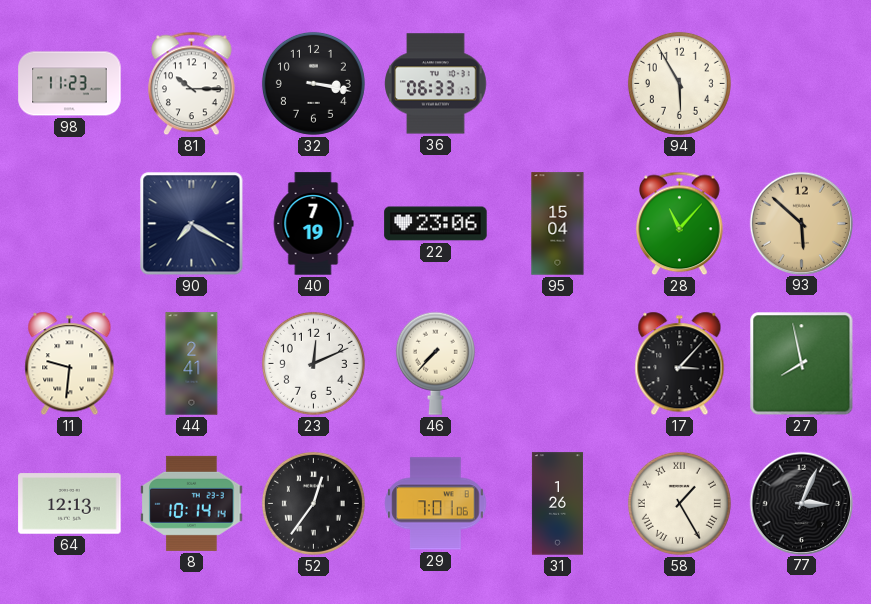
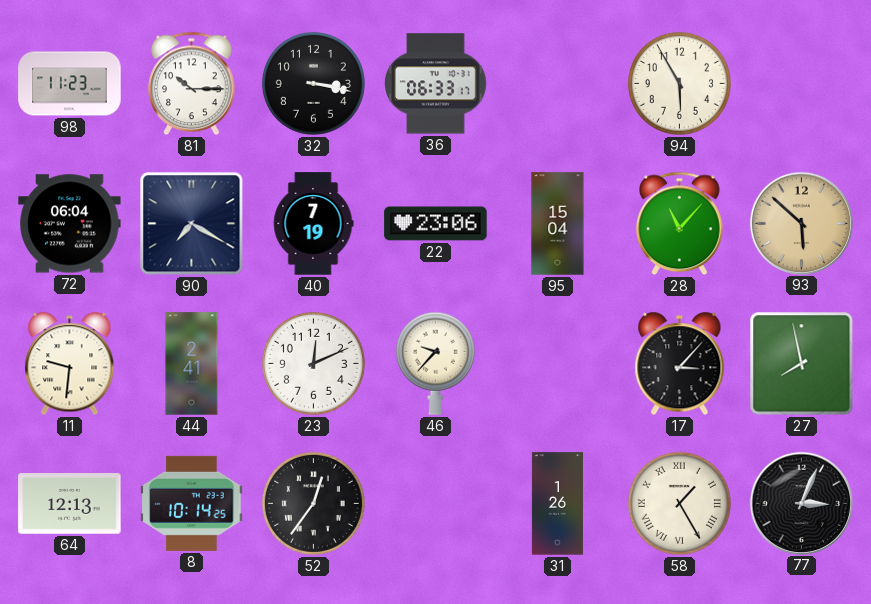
72: none -> 06:04
46: 7:37 -> 9:37
8: 10:14:14 -> 10:14:25
29: 7:01 -> none
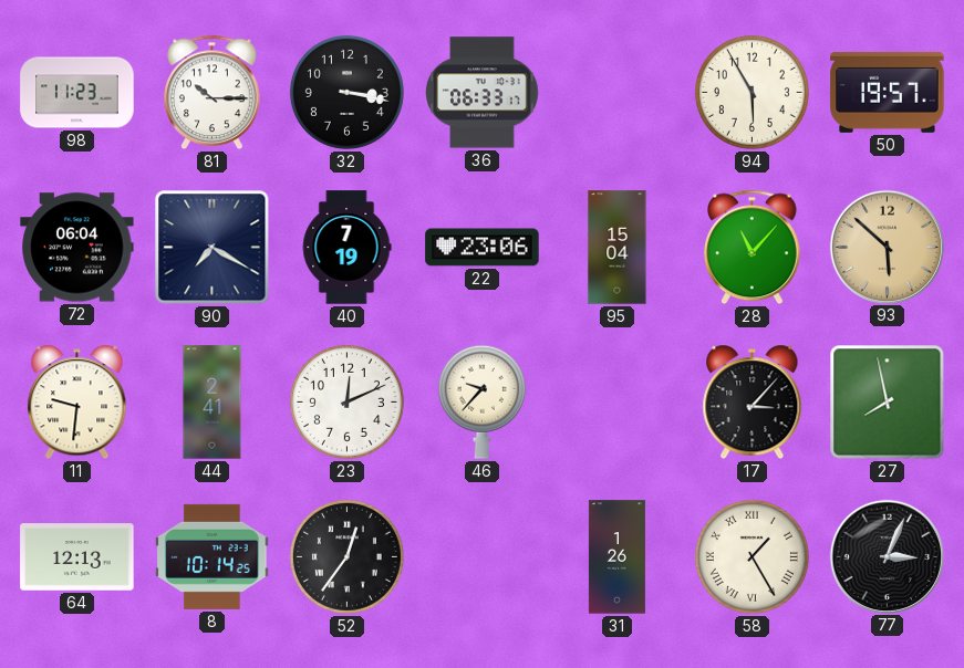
50: none -> 19:57
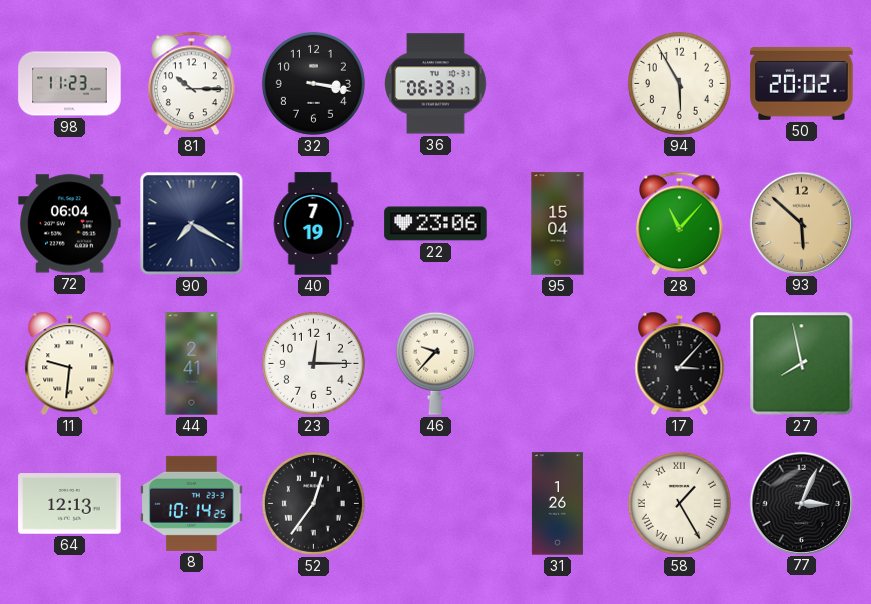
50: 19:57 -> 20:02
23: 12:11 -> 12:15
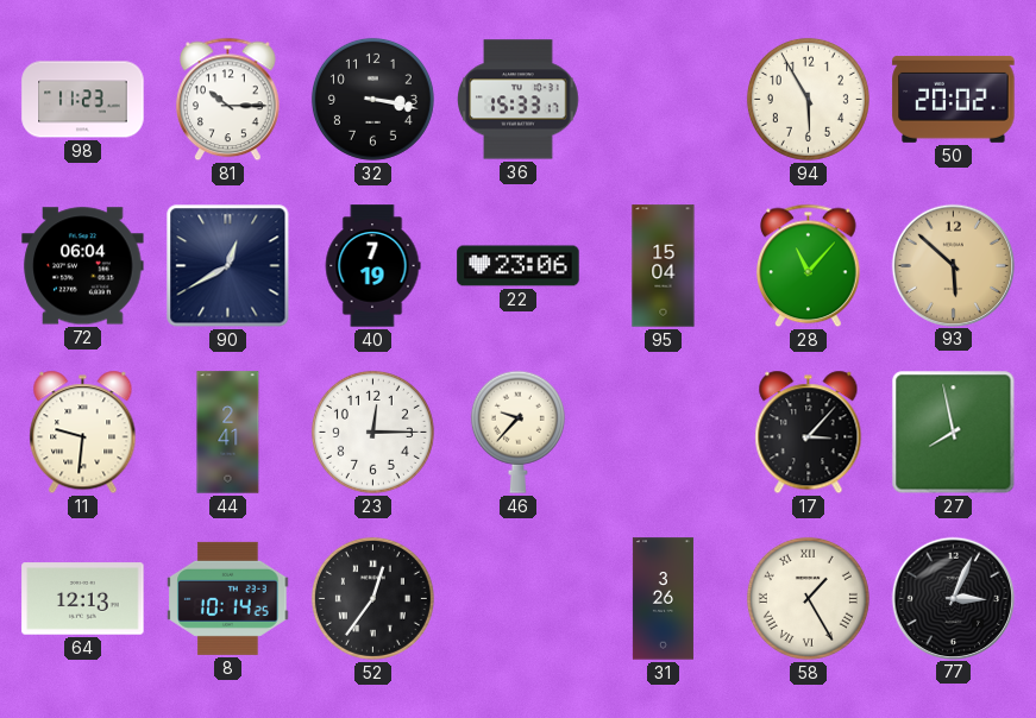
36: 06:33 -> 15:33
90: 7:20 -> 12:40
31: 1:26 -> 3:26
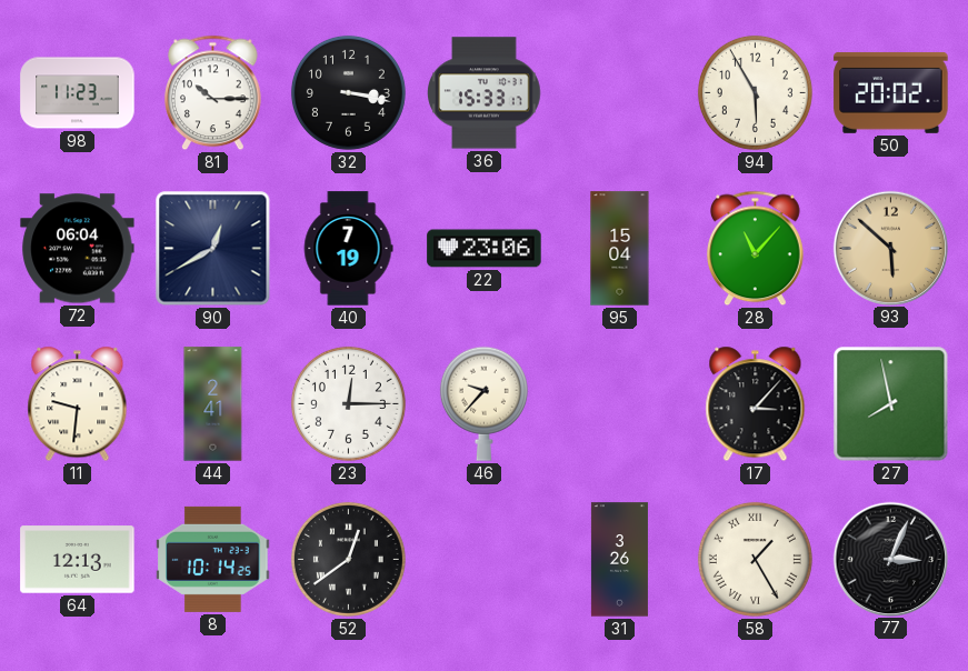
52: 12:36 -> 12:39
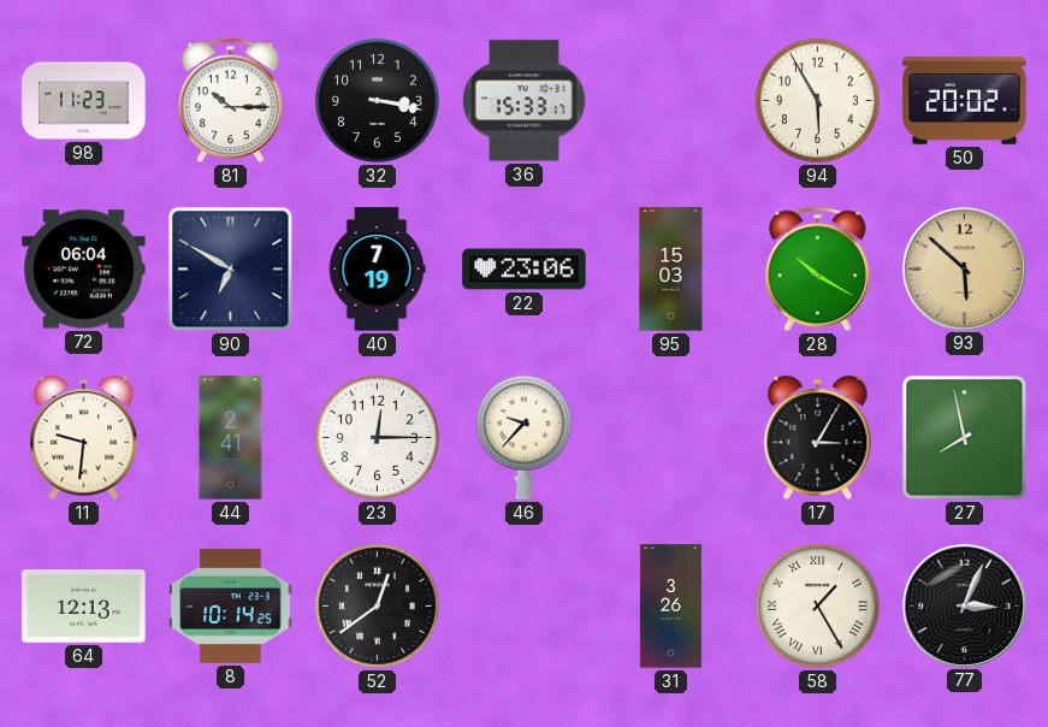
90: 12:40 -> 6:50
95: 15:04 -> 15:03
28: 11:07 -> 10:20
17: 3:07 -> 3:05
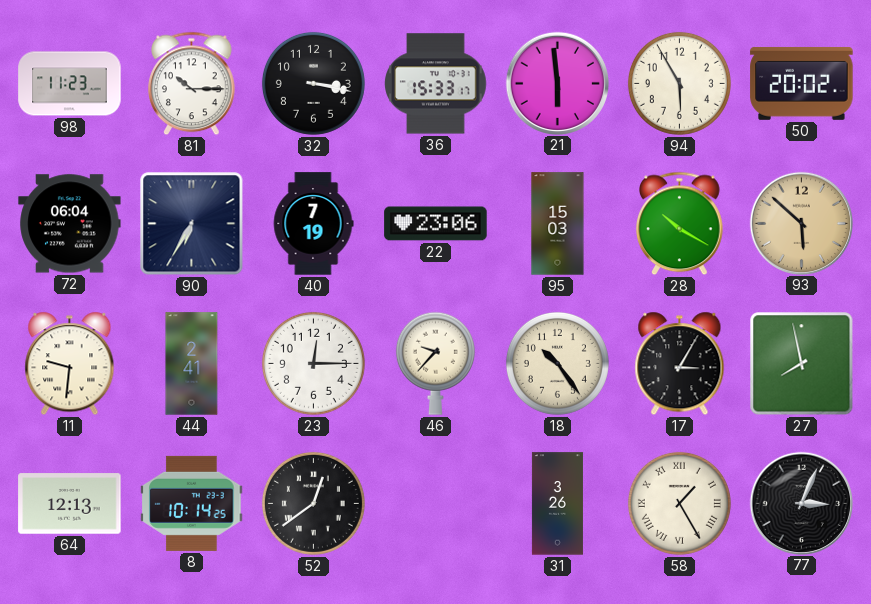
21: none -> 5:59
90: 6:50 -> 6:35
18: none -> 10:24
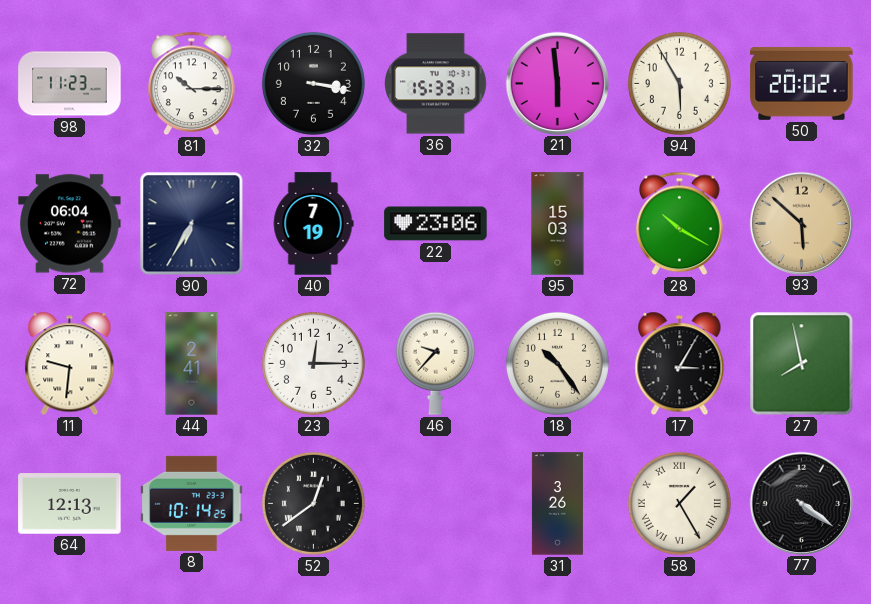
77: 3:04 -> 4:21
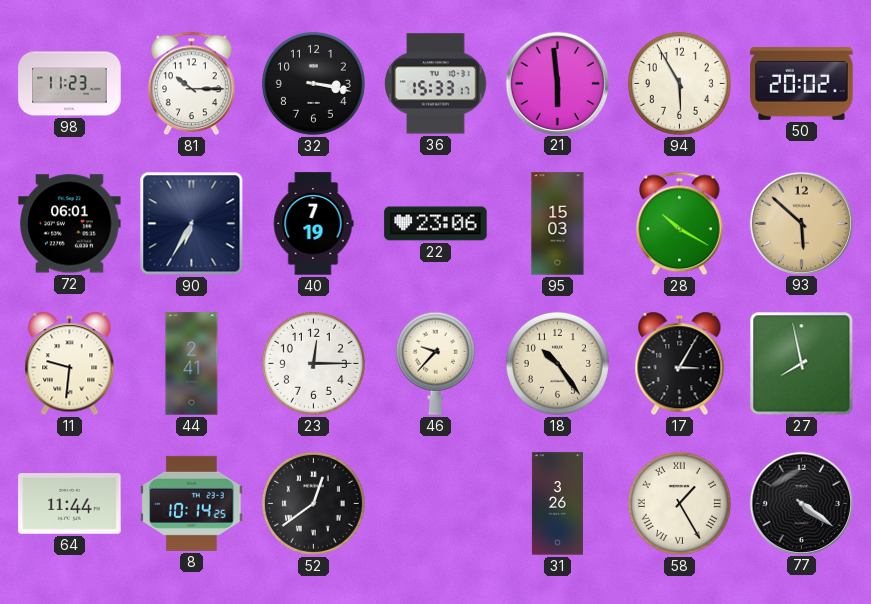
72: 06:04 -> 06:01
64: 12:13 -> 11:44
